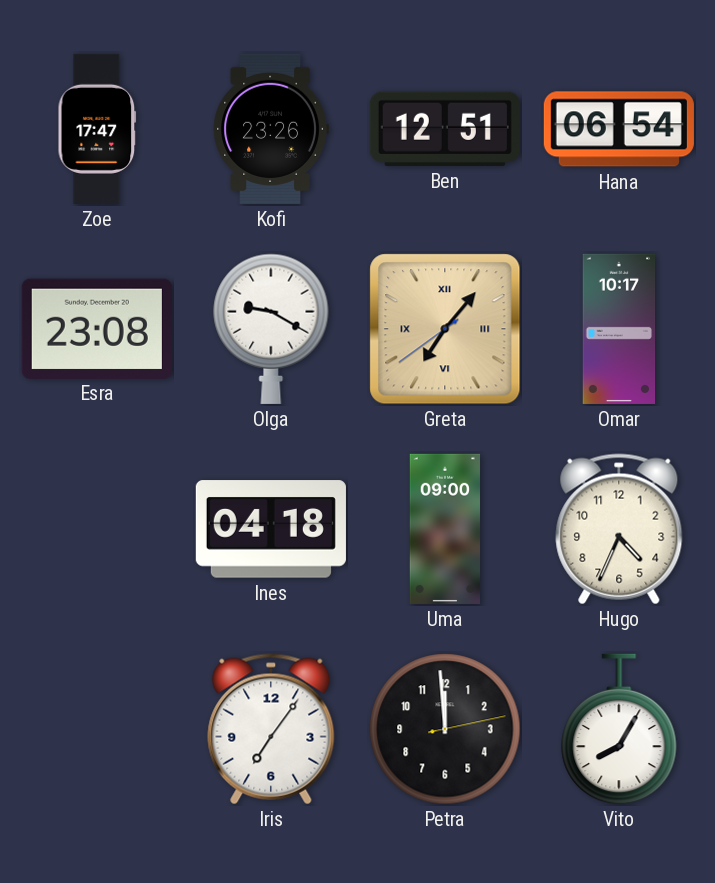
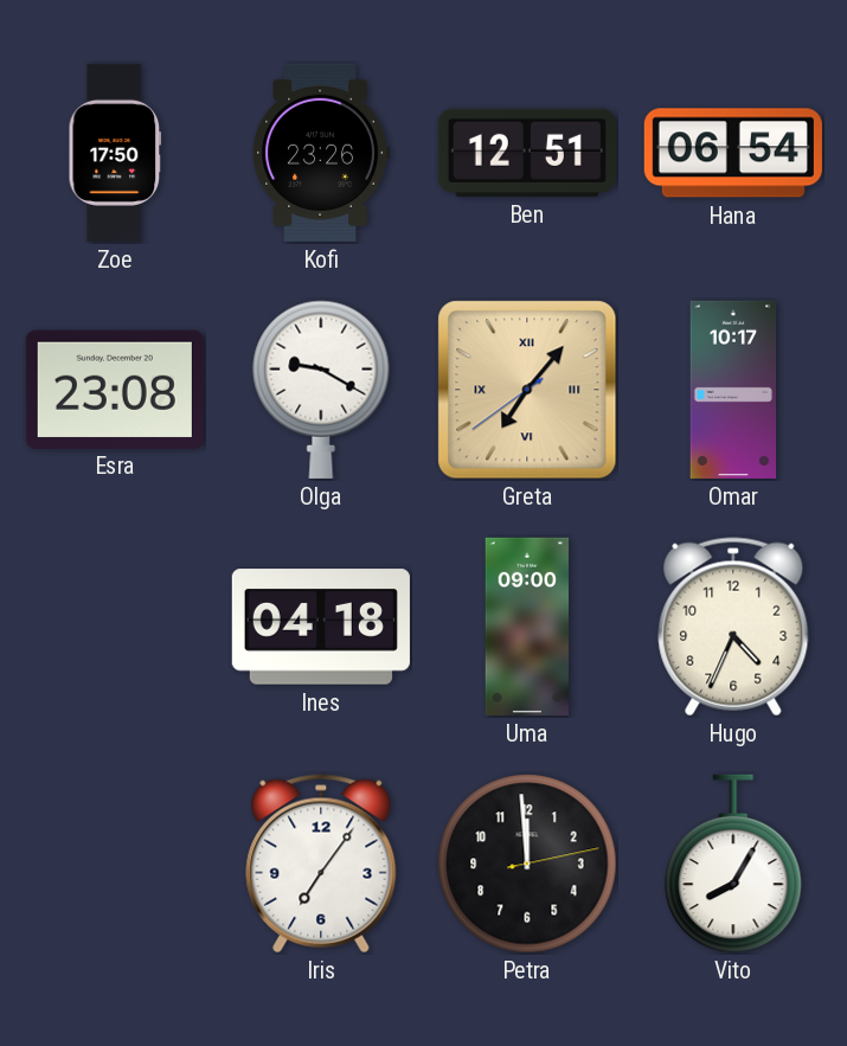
Zoe: 17:47 -> 17:50
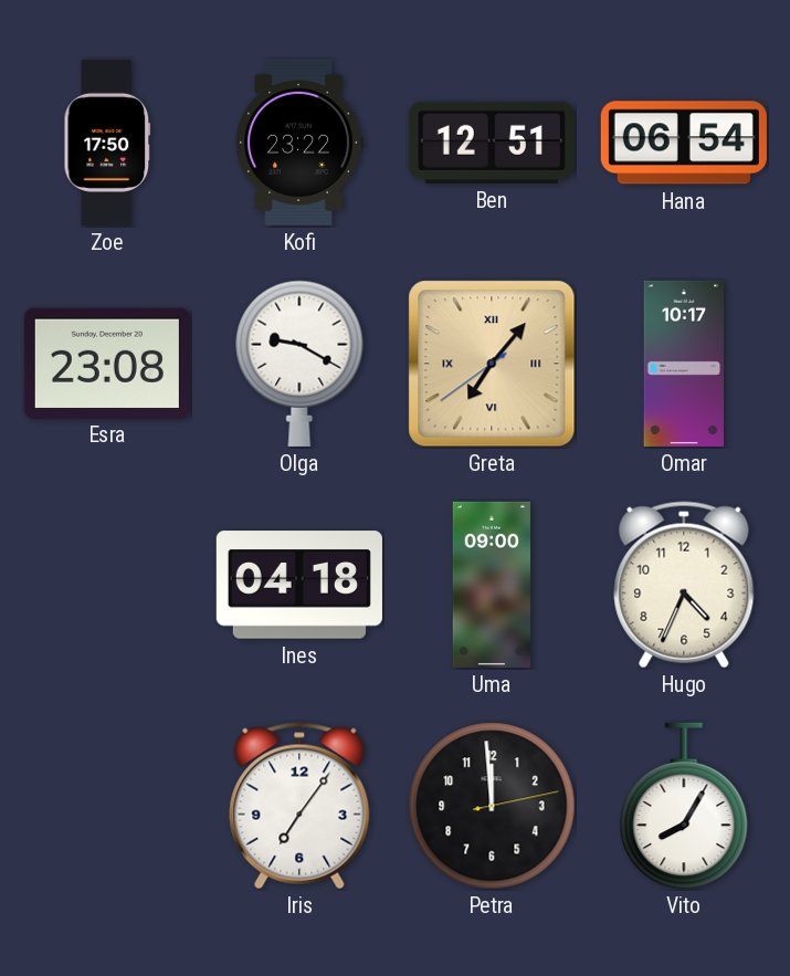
Kofi: 23:26 -> 23:22
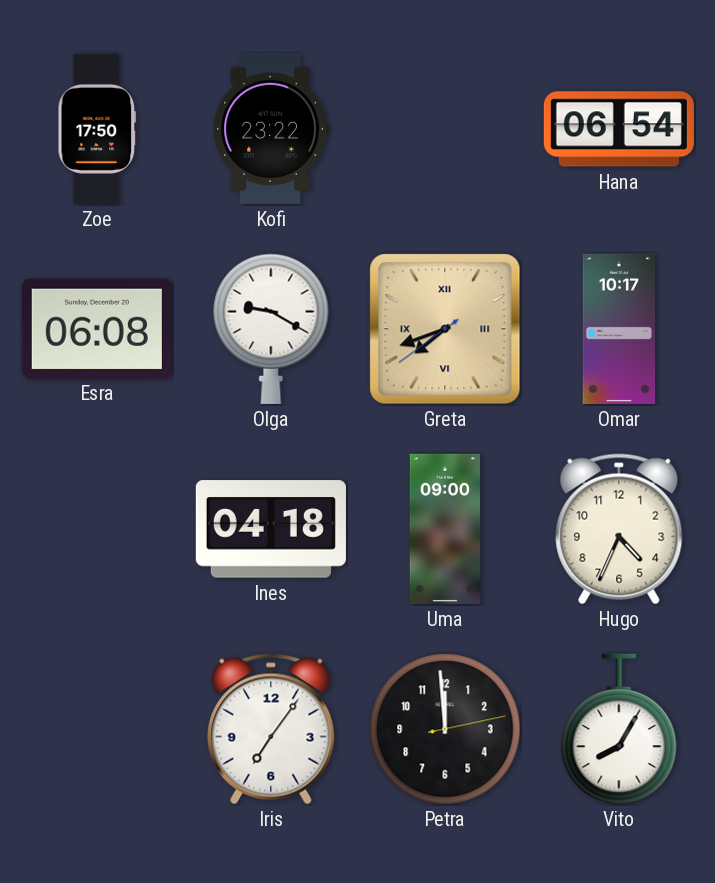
Ben: 12:51 -> none
Esra: 23:08 -> 06:08
Greta: 7:06 -> 7:41
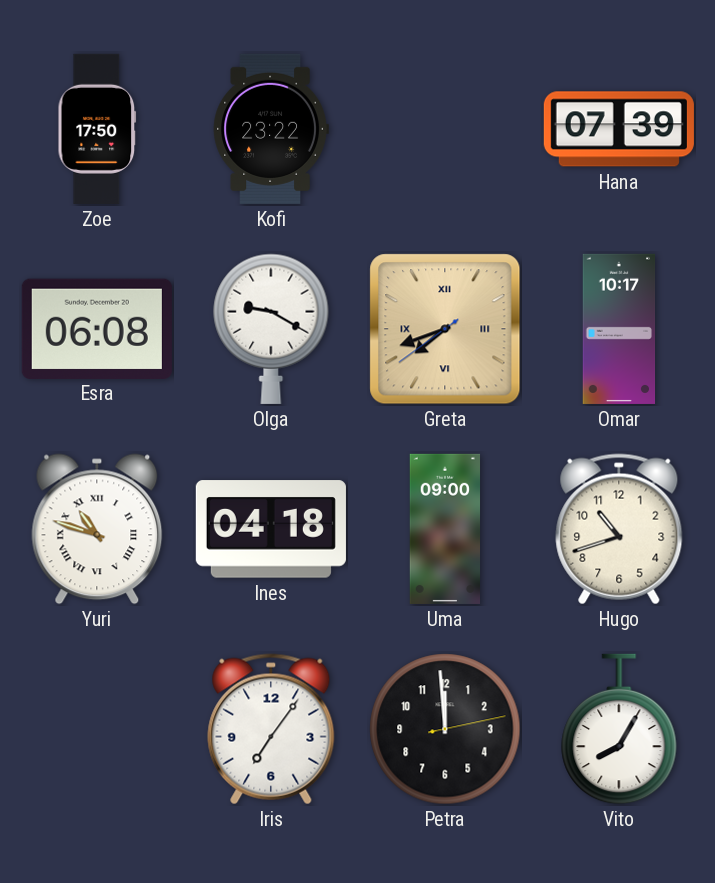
Hana: 06:54 -> 07:39
Yuri: none -> 10:48
Hugo: 4:34 -> 10:42
